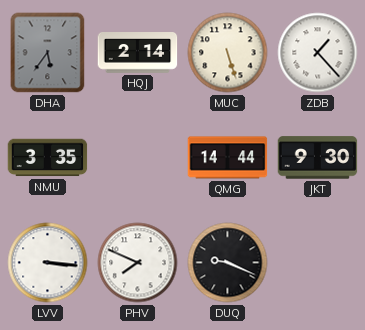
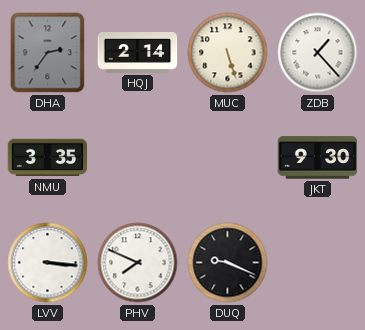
DHA: 5:36 -> 2:36
QMG: 14:44 -> none
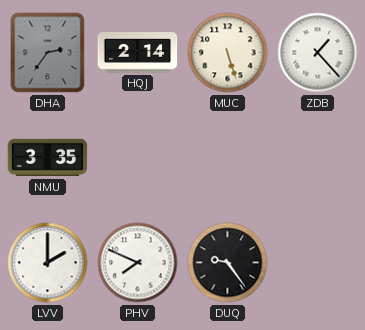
JKT: 9:30 -> none
LVV: 3:16 -> 2:00
DUQ: 9:19 -> 9:24
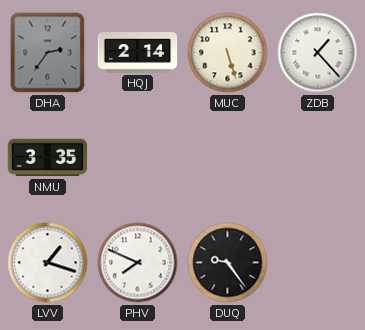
LVV: 2:00 -> 1:18
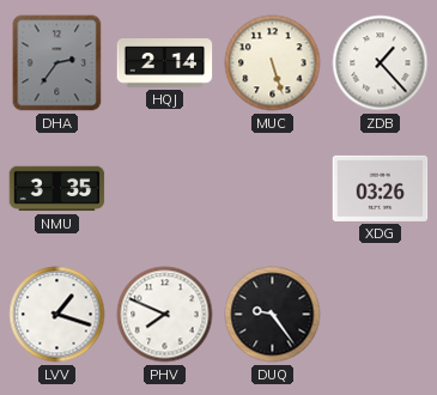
XDG: none -> 03:26
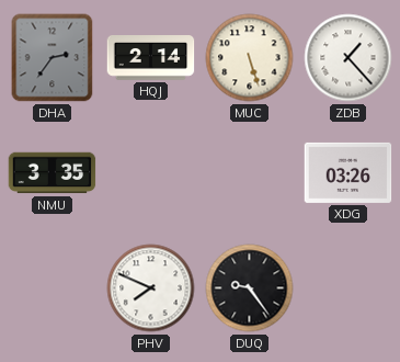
LVV: 1:18 -> none
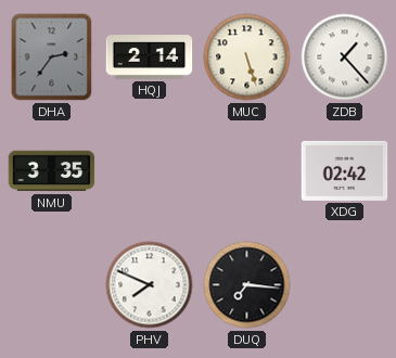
XDG: 03:26 -> 02:42
DUQ: 9:24 -> 7:16
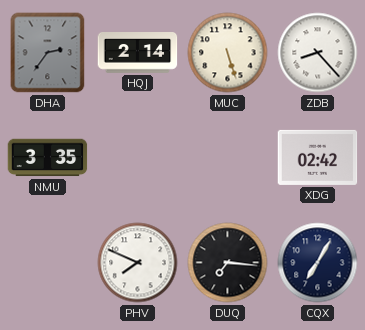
ZDB: 1:23 -> 8:23
CQX: none -> 7:05
